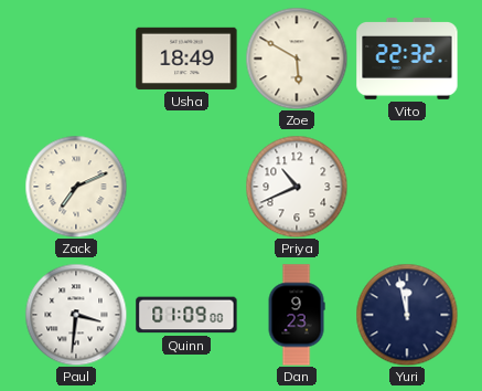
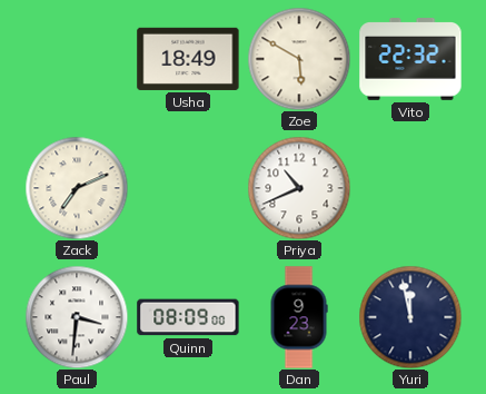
Quinn: 01:09 -> 08:09
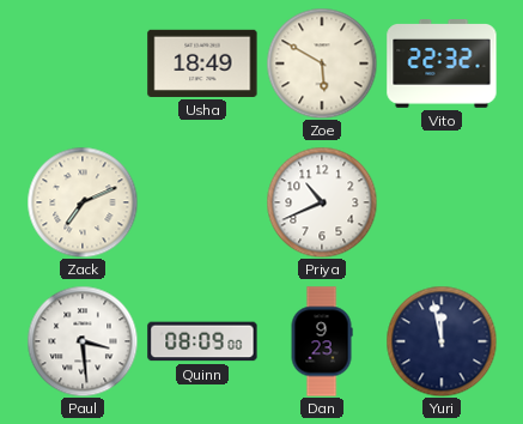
Paul: 3:31 -> 3:29
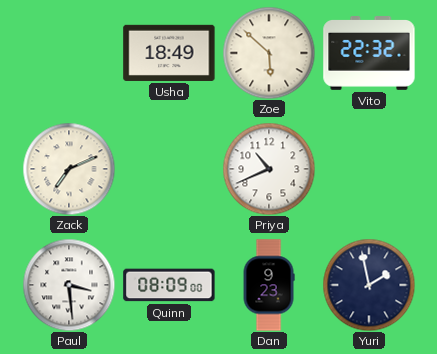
Zoe: 5:50 -> 5:52
Yuri: 11:58 -> 1:58
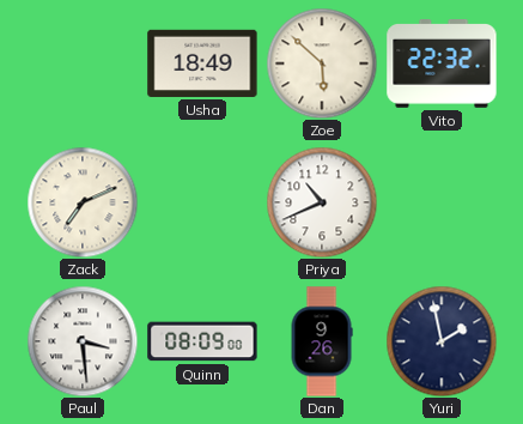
Dan: 9:23 -> 9:26
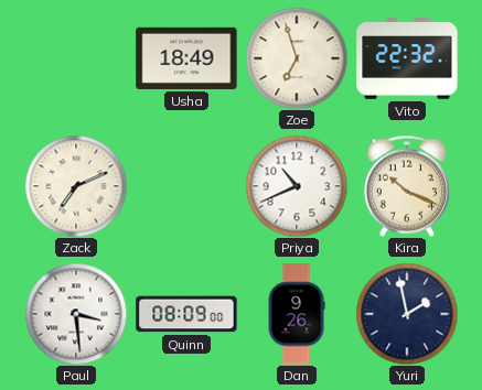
Zoe: 5:52 -> 6:57
Kira: none -> 10:19
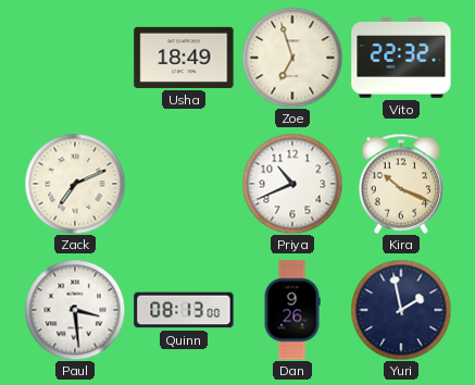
Quinn: 08:09 -> 08:13
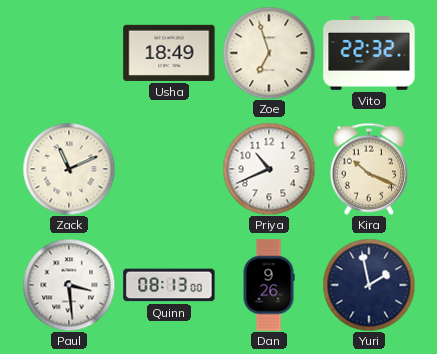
Zack: 7:11 -> 11:11
